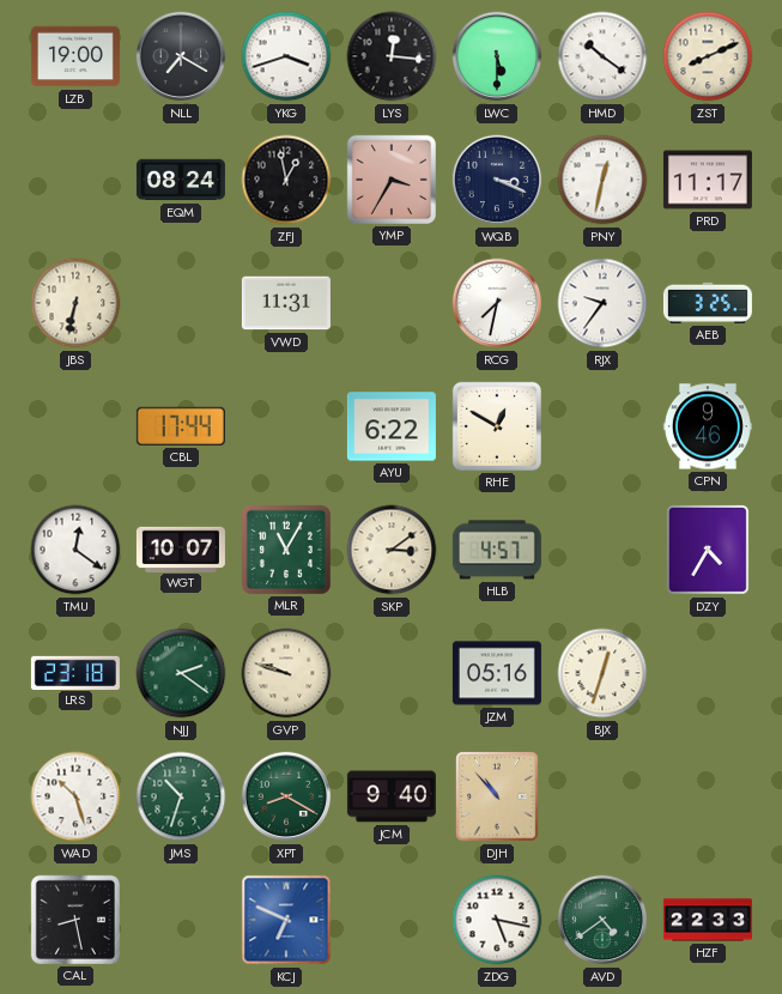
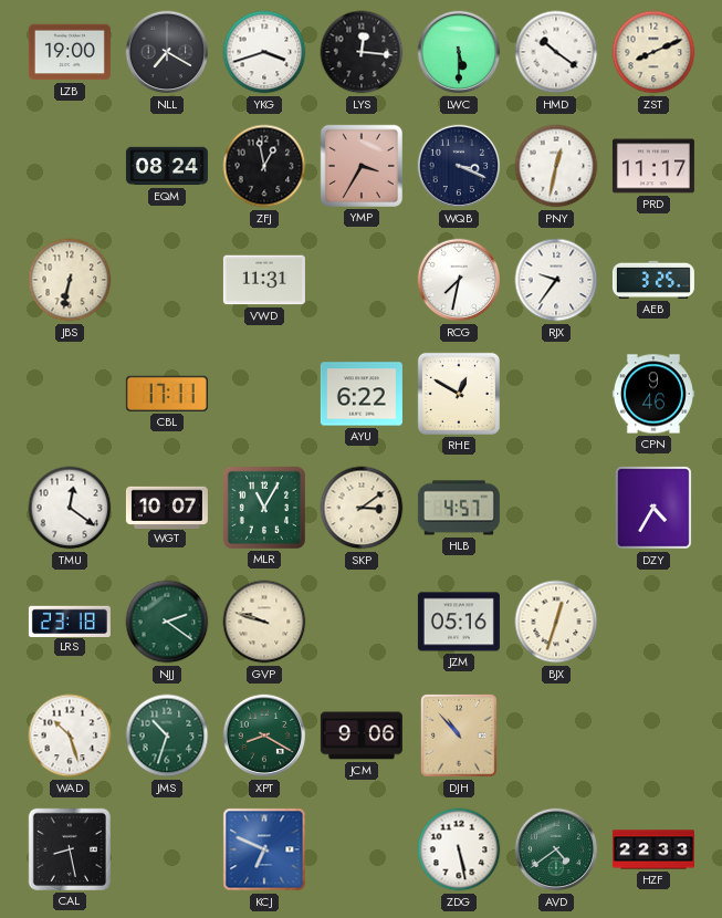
CBL: 17:44 -> 17:11
JCM: 9:40 -> 9:06
ZDG: 5:17 -> 5:28
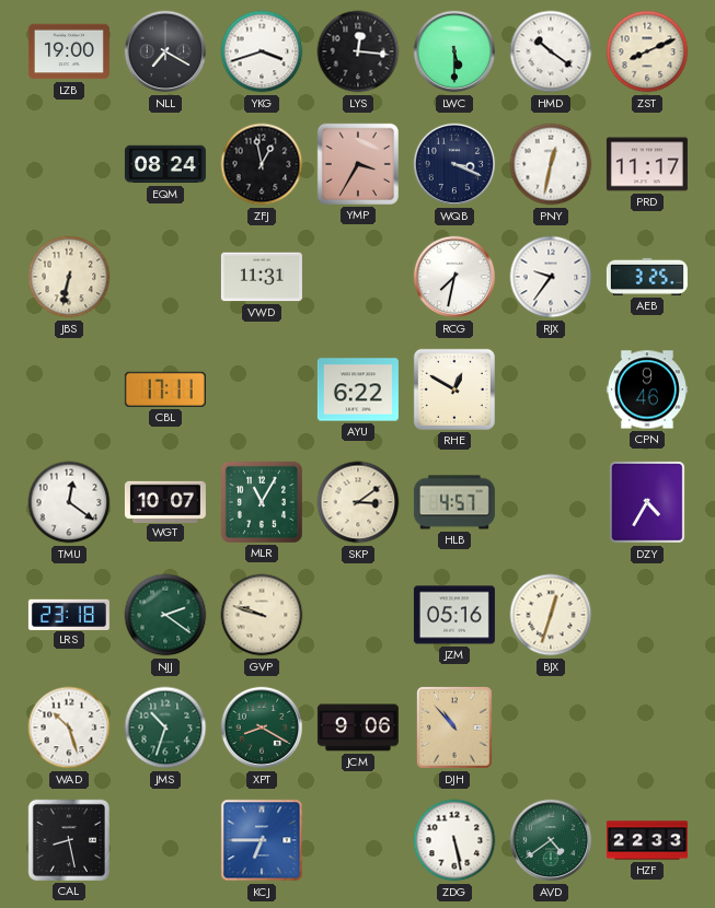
KCJ: 6:49 -> 6:45
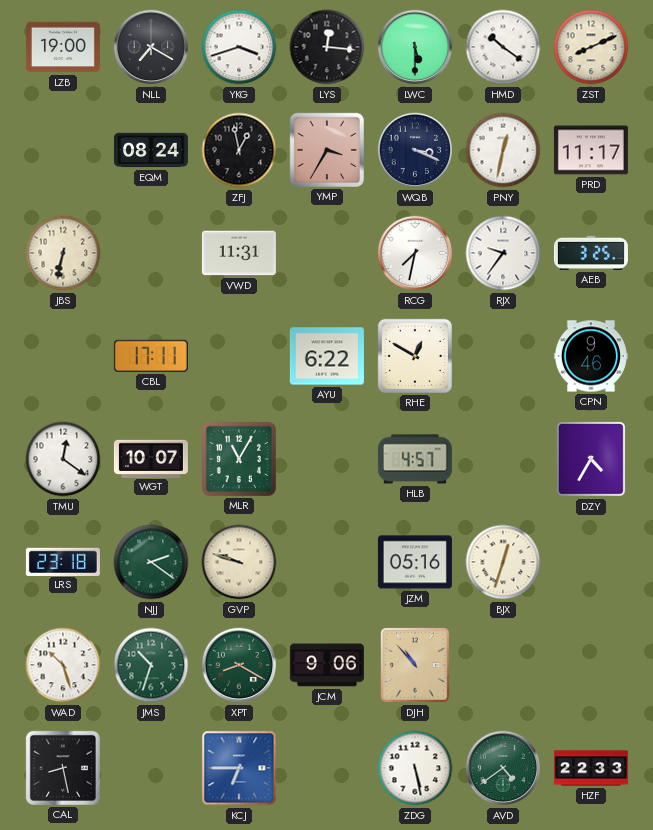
SKP: 3:09 -> none
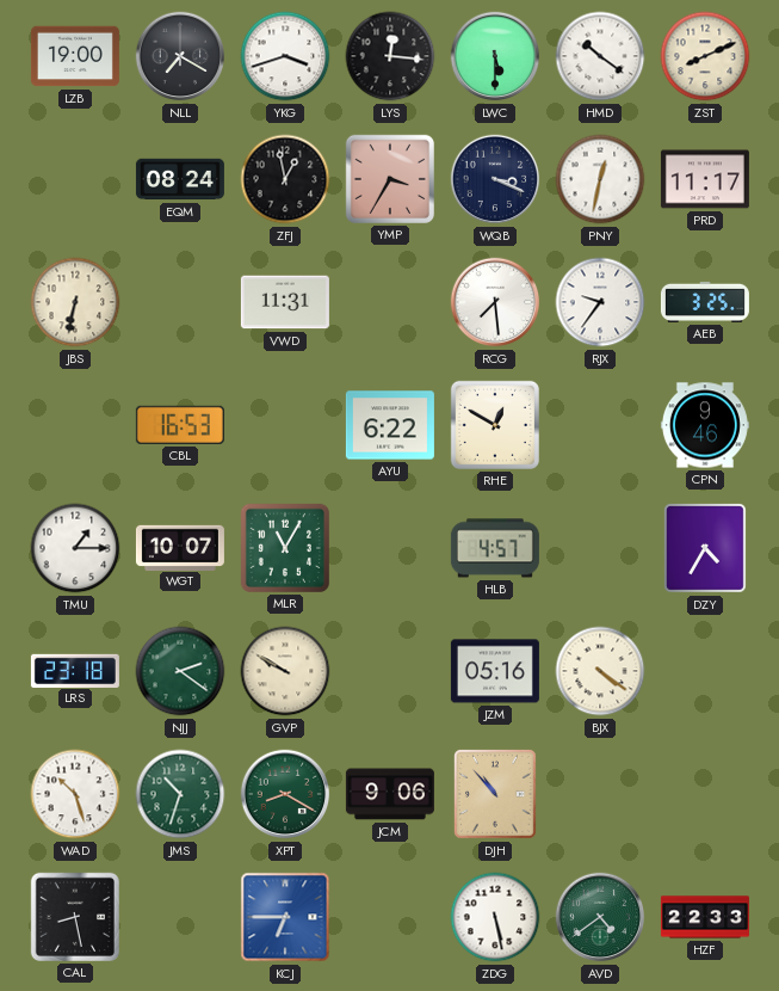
RCG: 7:32 -> 7:29
CBL: 17:11 -> 16:53
TMU: 12:21 -> 1:15
GVP: 9:48 -> 9:50
BJX: 12:33 -> 4:21
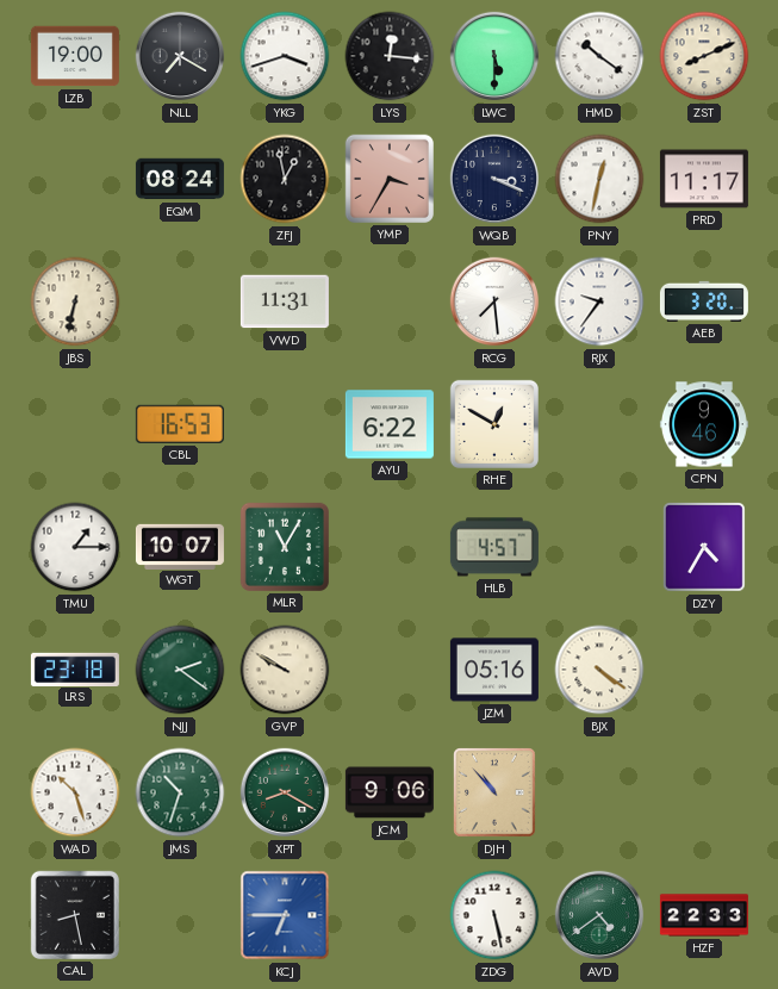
AEB: 3:25 -> 3:20
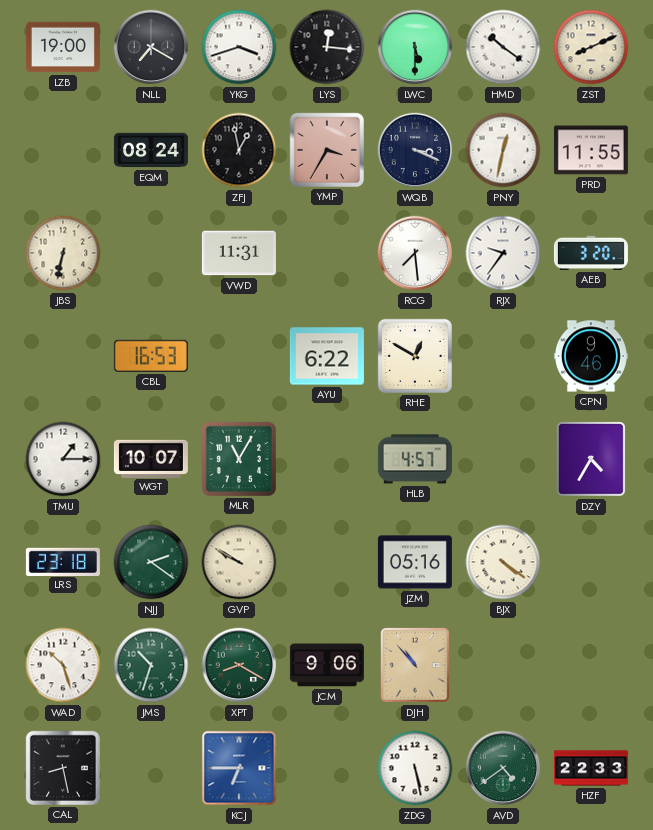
PRD: 11:17 -> 11:55
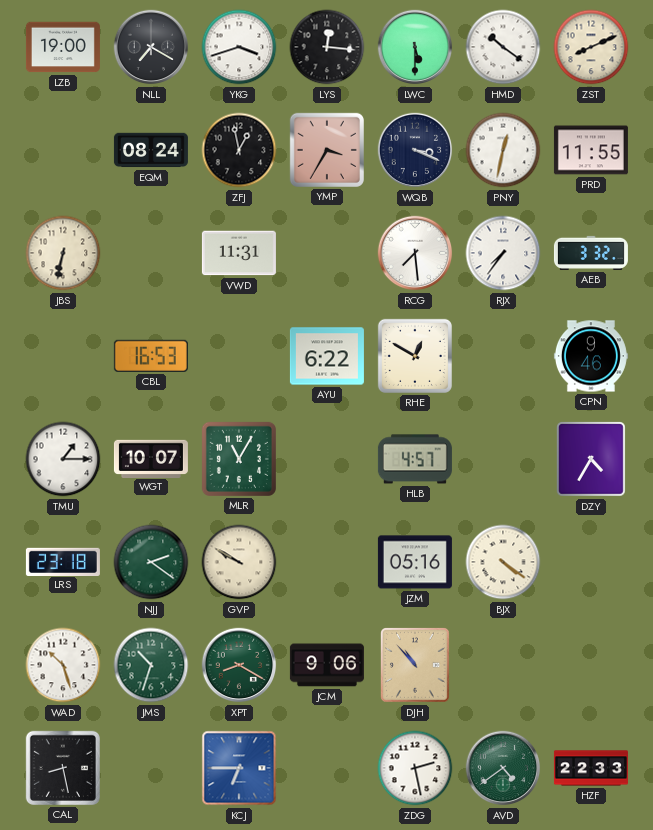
RJX: 9:36 -> 7:36
AEB: 3:20 -> 3:32
ZDG: 5:28 -> 2:28
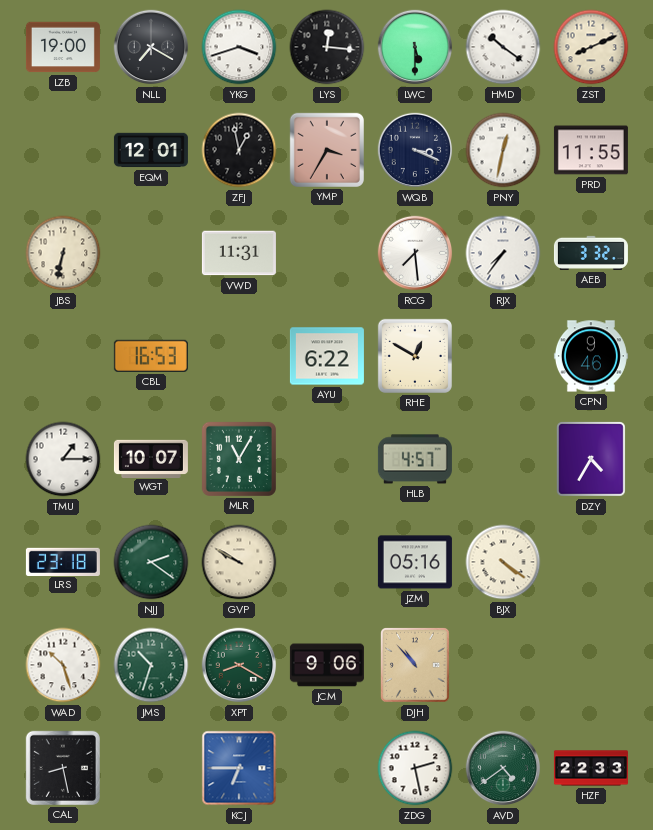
EQM: 08:24 -> 12:01
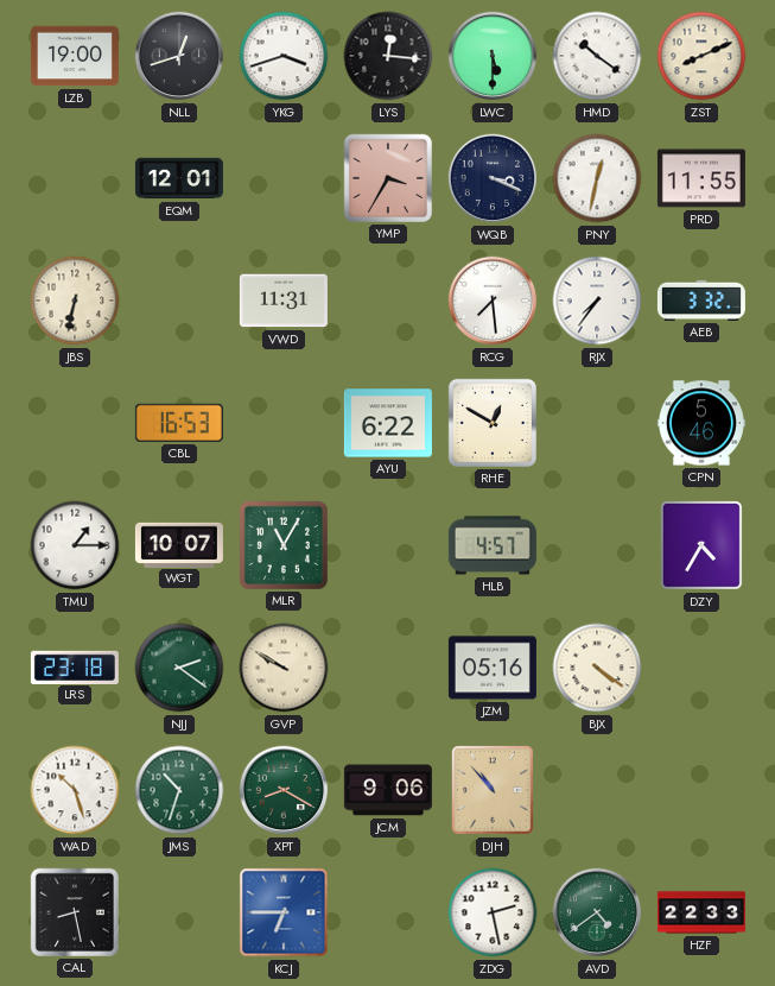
NLL: 7:20 -> 12:42
ZFJ: 12:58 -> none
CPN: 9:46 -> 5:46
